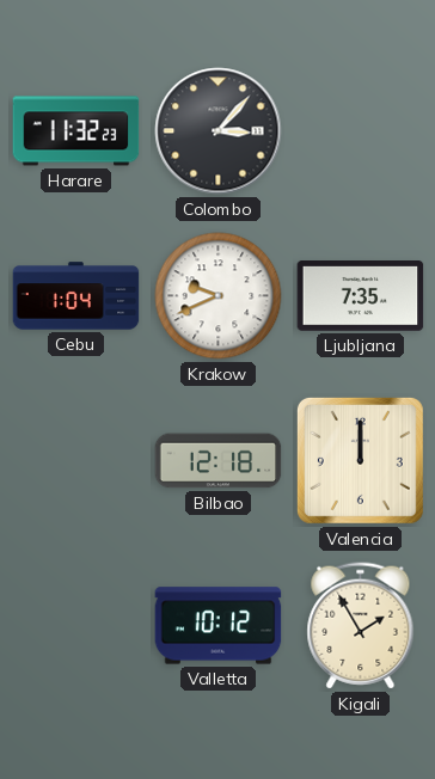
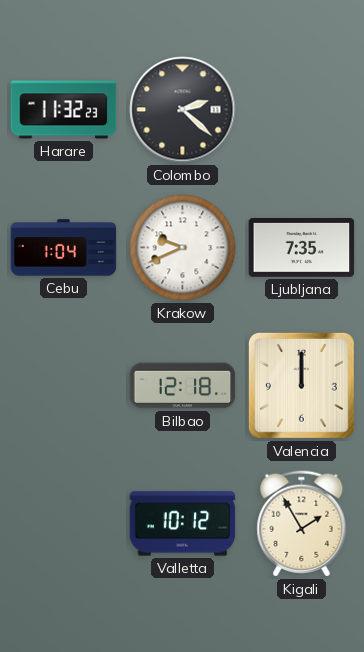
Colombo: 3:07 -> 2:22
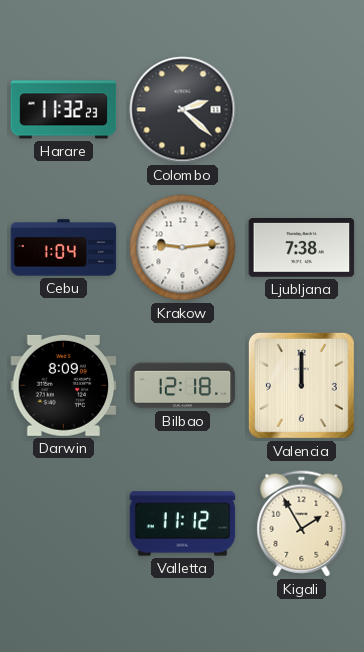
Krakow: 9:41 -> 9:14
Ljubljana: 7:35 -> 7:38
Darwin: none -> 8:09
Valletta: 10:12 -> 11:12
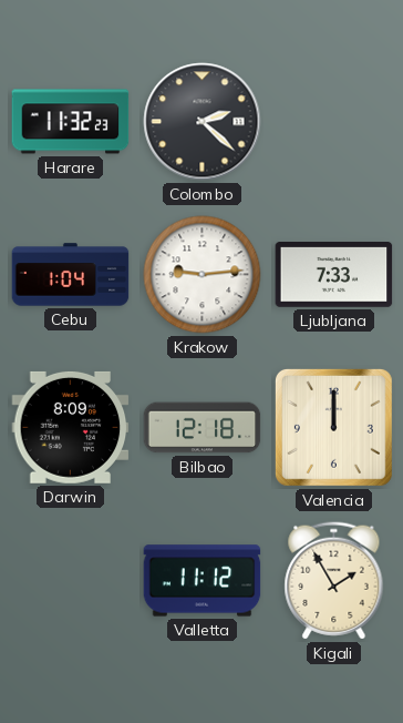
Ljubljana: 7:38 -> 7:33
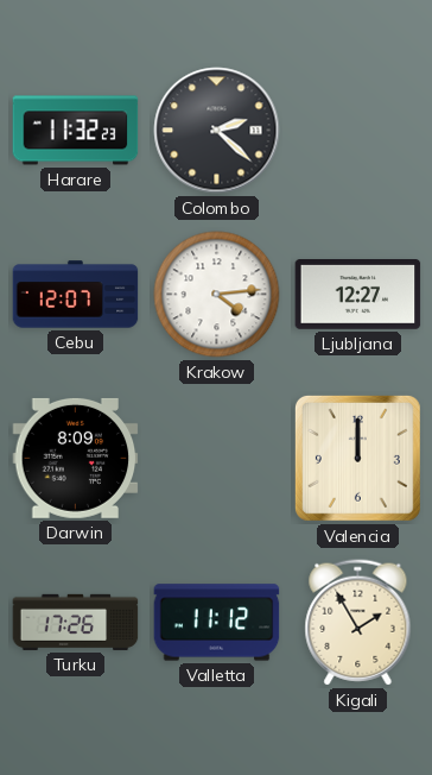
Cebu: 1:04 -> 12:07
Krakow: 9:14 -> 4:14
Ljubljana: 7:33 -> 12:27
Bilbao: 12:18 -> none
Turku: none -> 17:26
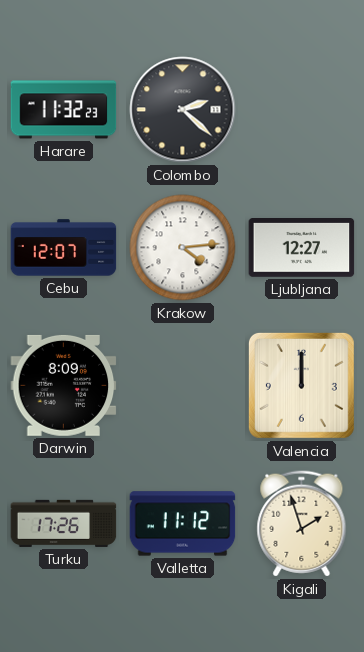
Kigali: 1:55 -> 1:57
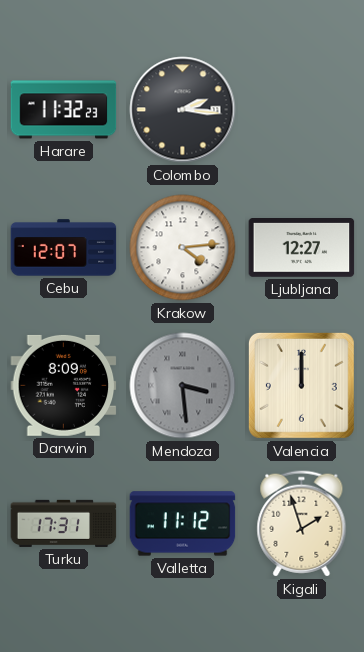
Colombo: 2:22 -> 2:16
Mendoza: none -> 3:29
Turku: 17:26 -> 17:31
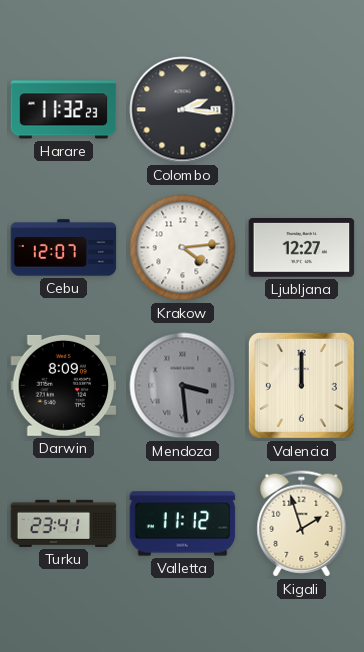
Turku: 17:31 -> 23:41
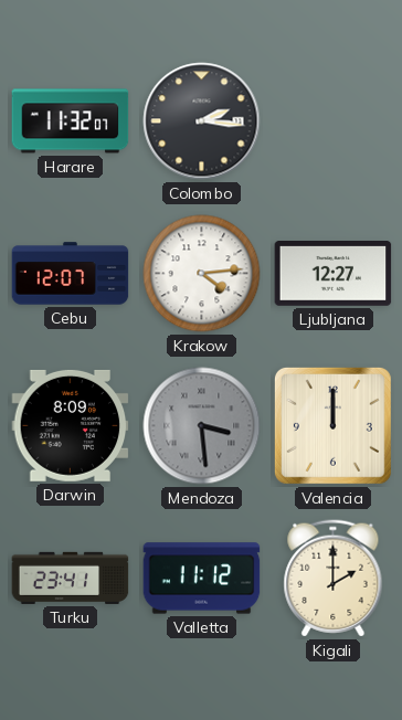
Harare: 11:32:23 -> 11:32:07
Kigali: 1:57 -> 2:00
